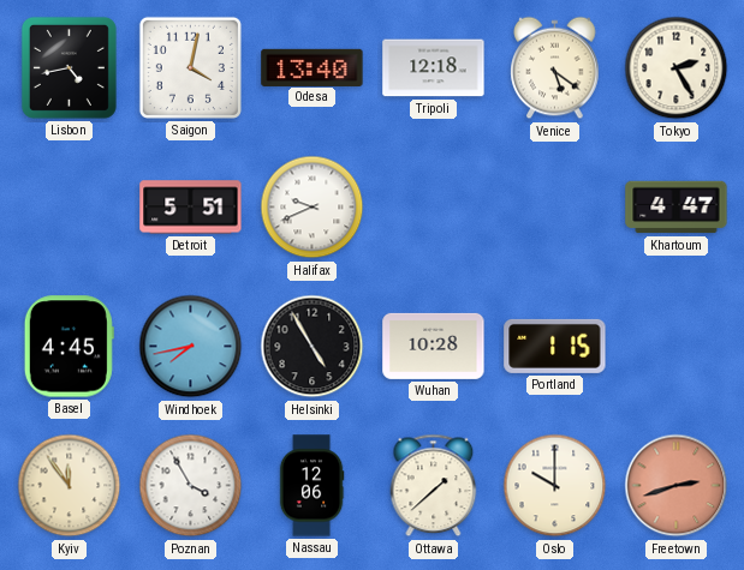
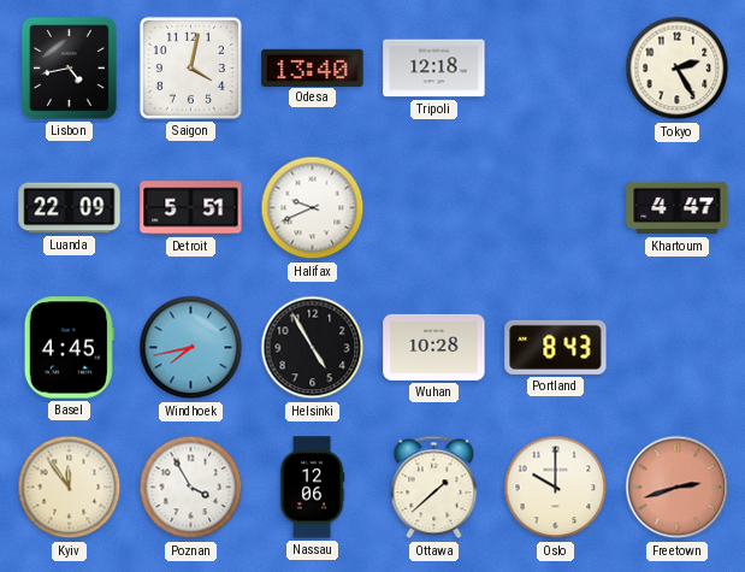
Venice: 5:21 -> none
Luanda: none -> 22:09
Portland: 1:15 -> 8:43
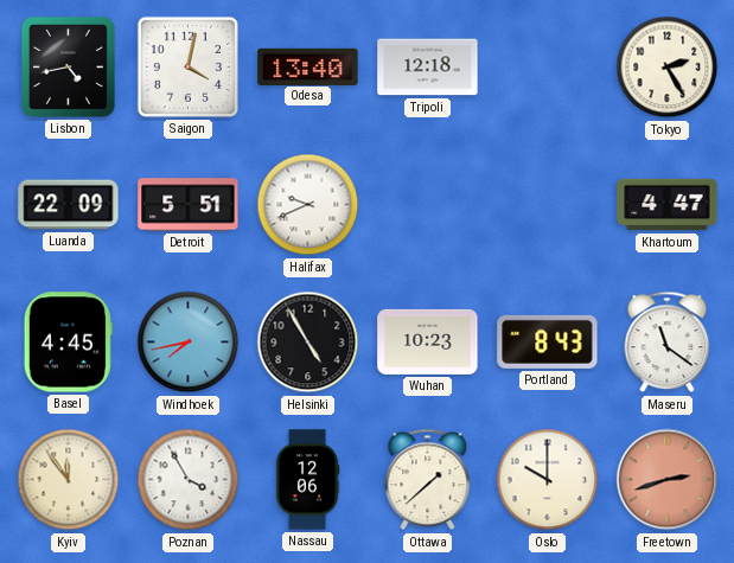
Wuhan: 10:28 -> 10:23
Maseru: none -> 11:21
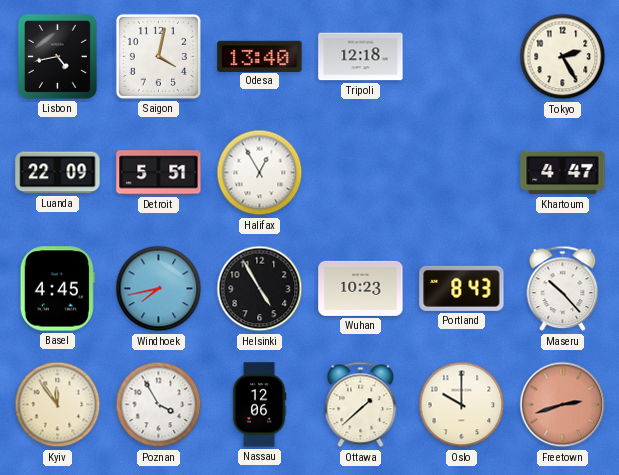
Halifax: 9:41 -> 12:55
Maseru: 11:21 -> 10:23
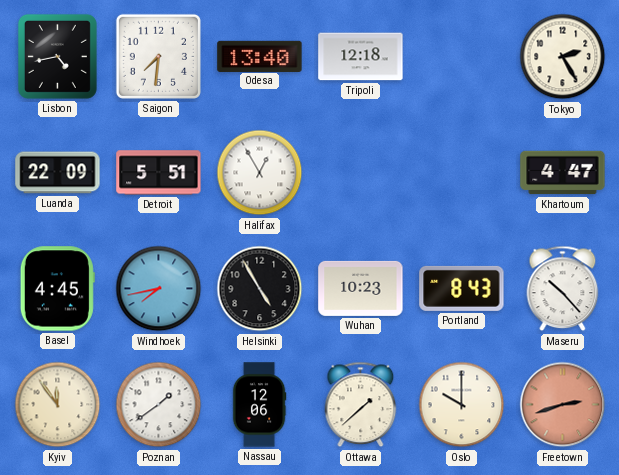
Saigon: 4:02 -> 7:31
Poznan: 3:55 -> 1:39
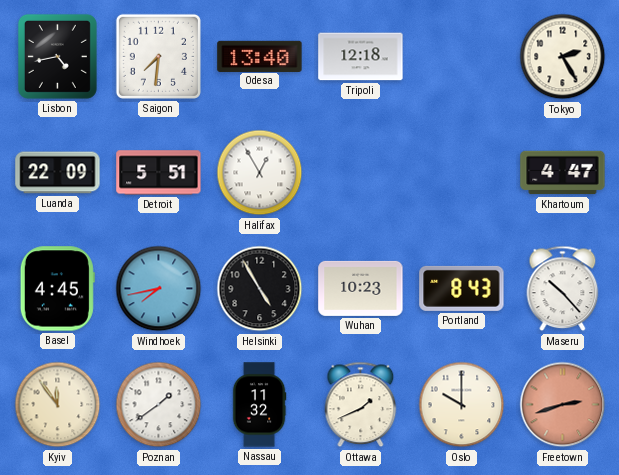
Nassau: 12:06 -> 11:32
Ottawa: 1:38 -> 1:41
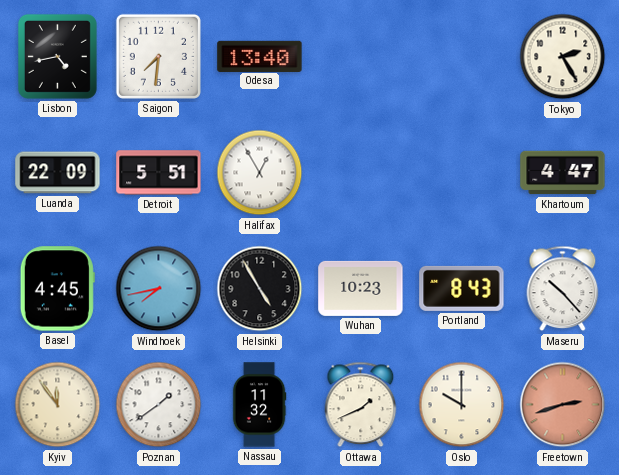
Tripoli: 12:18 -> none
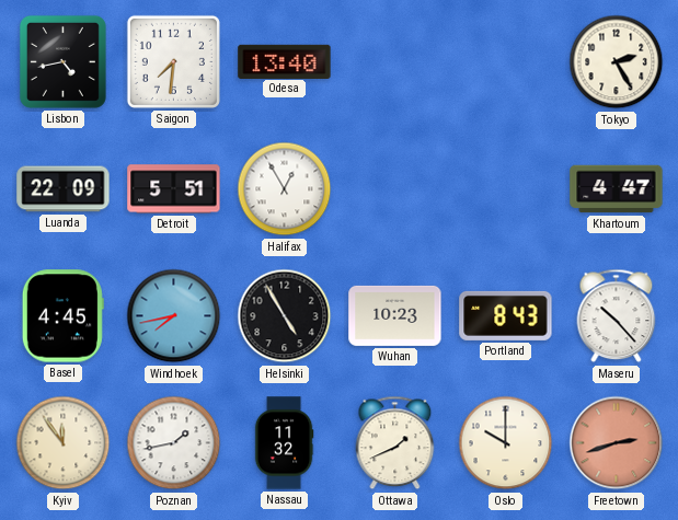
Poznan: 1:39 -> 1:43
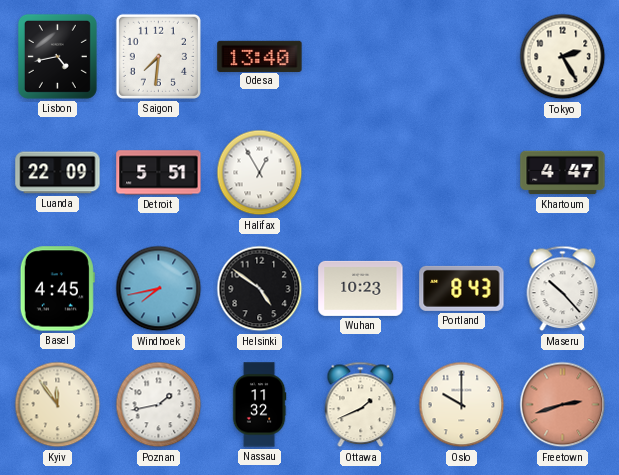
Helsinki: 4:55 -> 4:51
